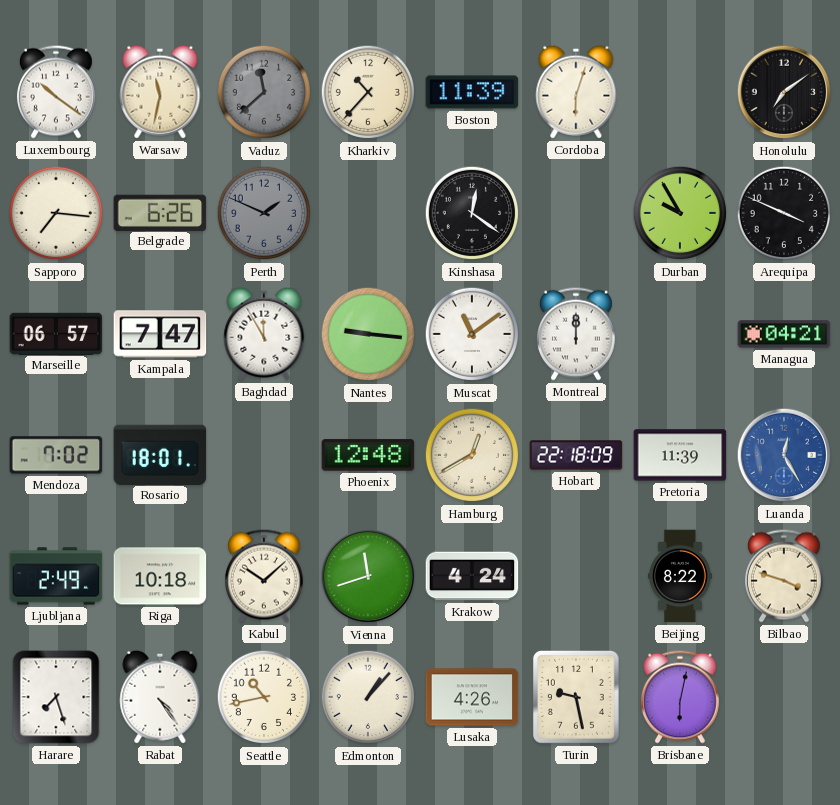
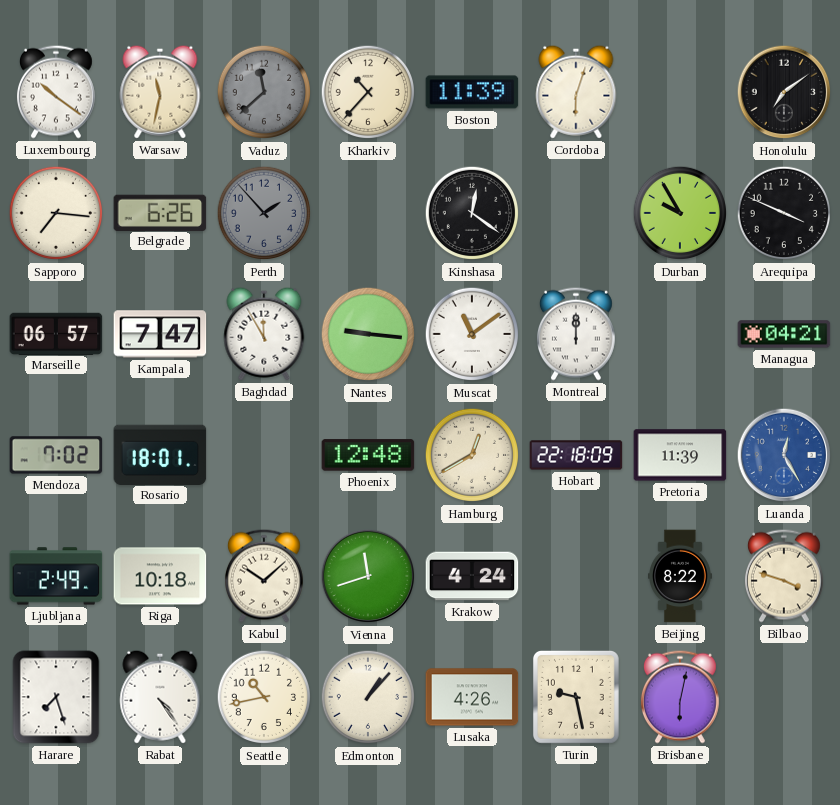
Perth: 1:49 -> 1:53
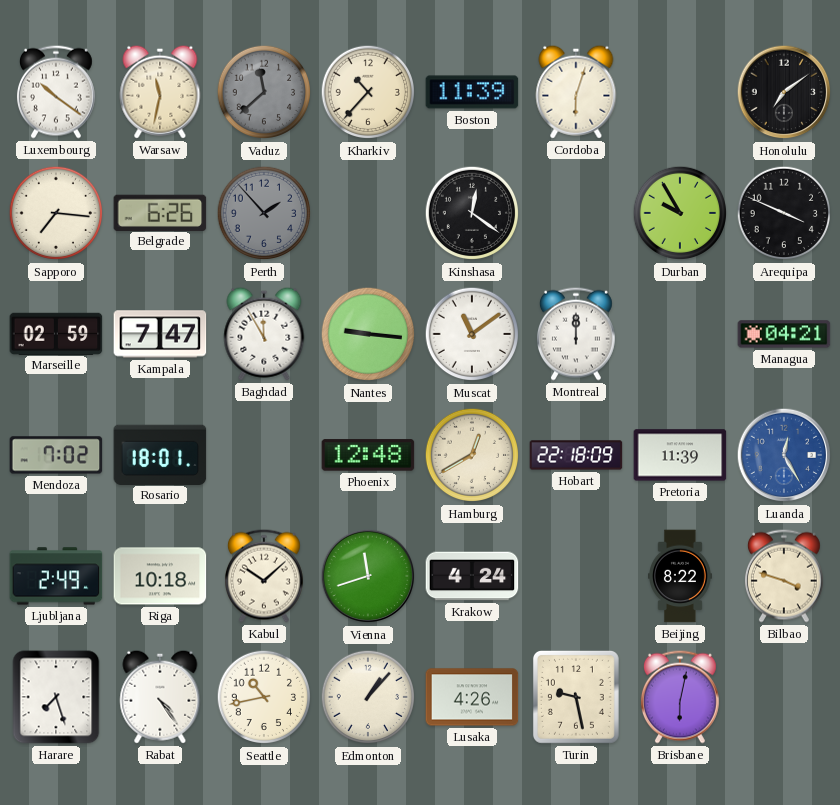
Marseille: 06:57 -> 02:59
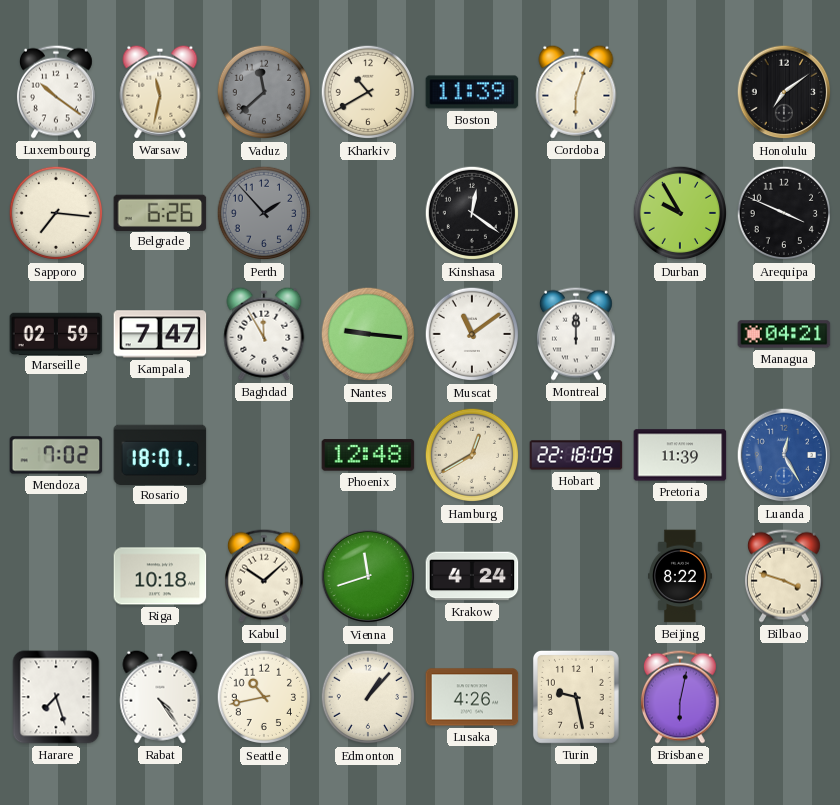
Kharkiv: 10:37 -> 10:40
Ljubljana: 2:49 -> none
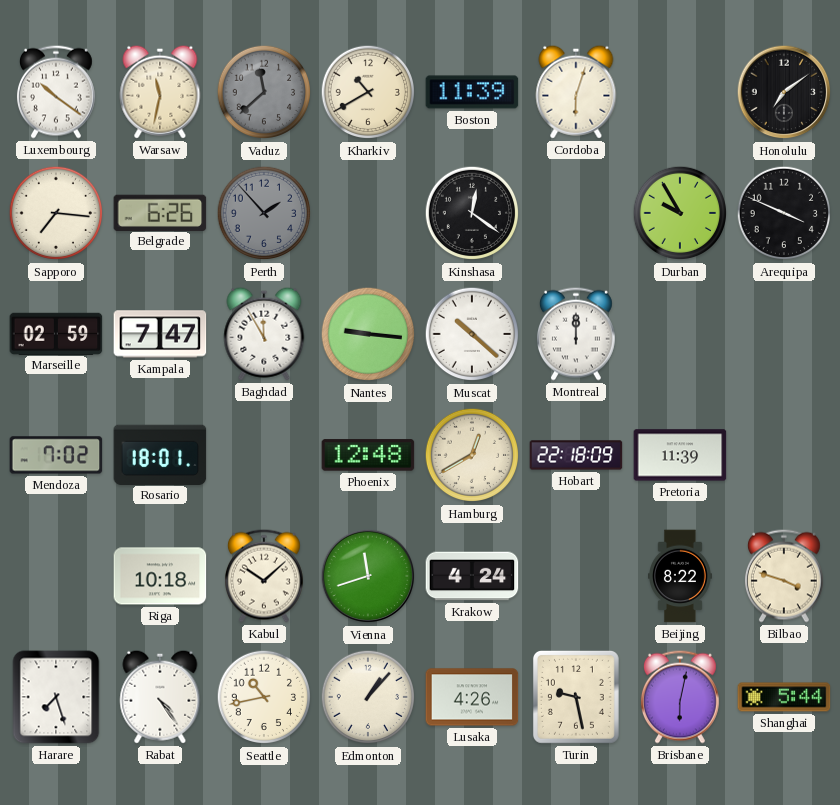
Muscat: 11:09 -> 10:22
Managua: 04:21 -> none
Luanda: 12:25 -> none
Shanghai: none -> 5:44
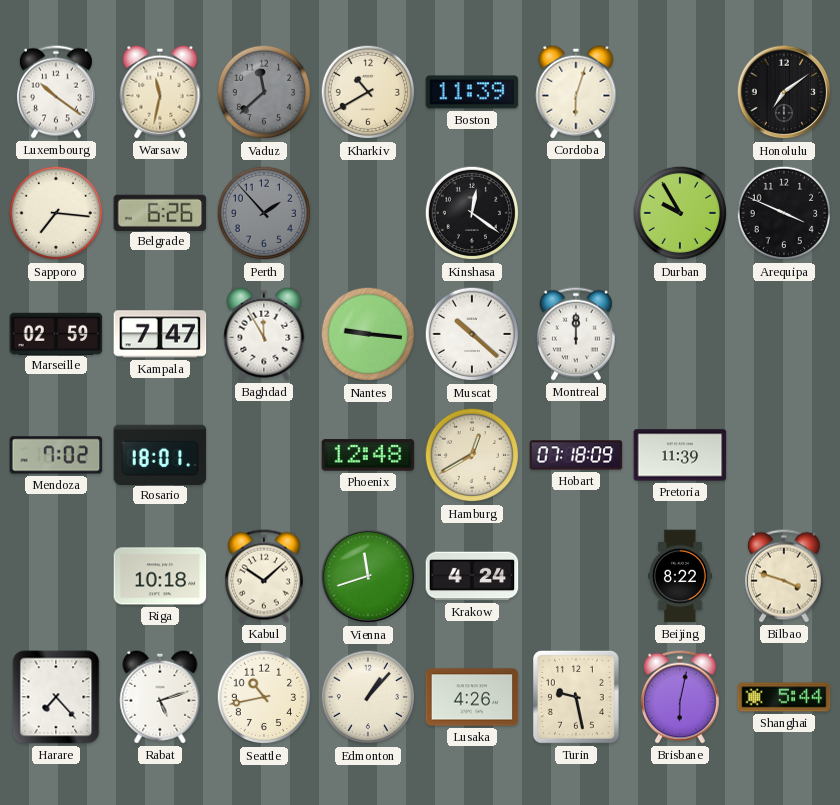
Hobart: 22:18 -> 07:18
Harare: 7:27 -> 7:23
Rabat: 4:24 -> 5:12
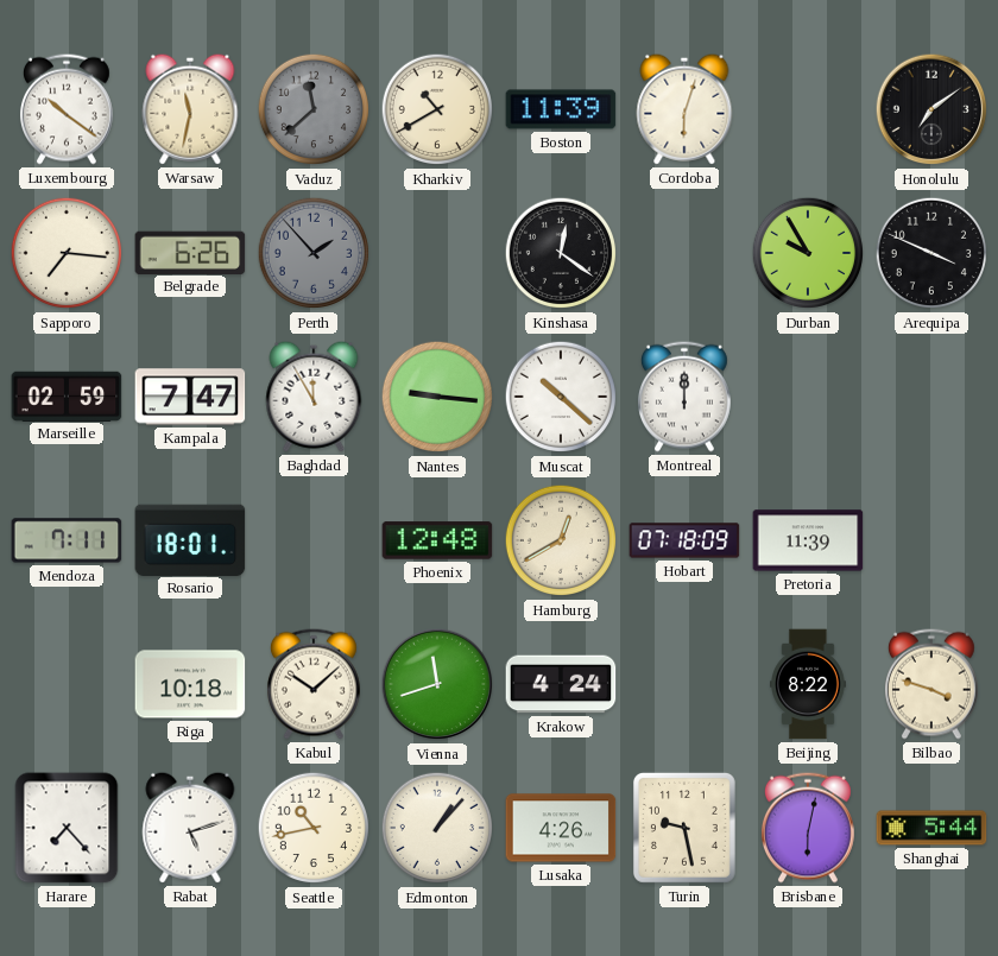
Mendoza: 7:02 -> 7:11
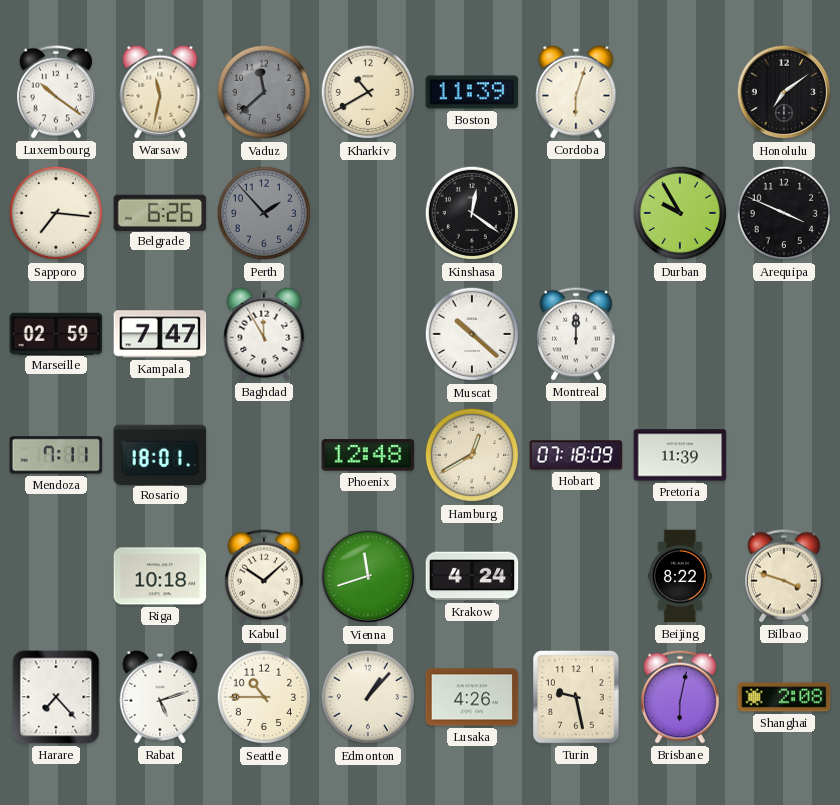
Nantes: 9:16 -> none
Seattle: 10:43 -> 10:45
Shanghai: 5:44 -> 2:08
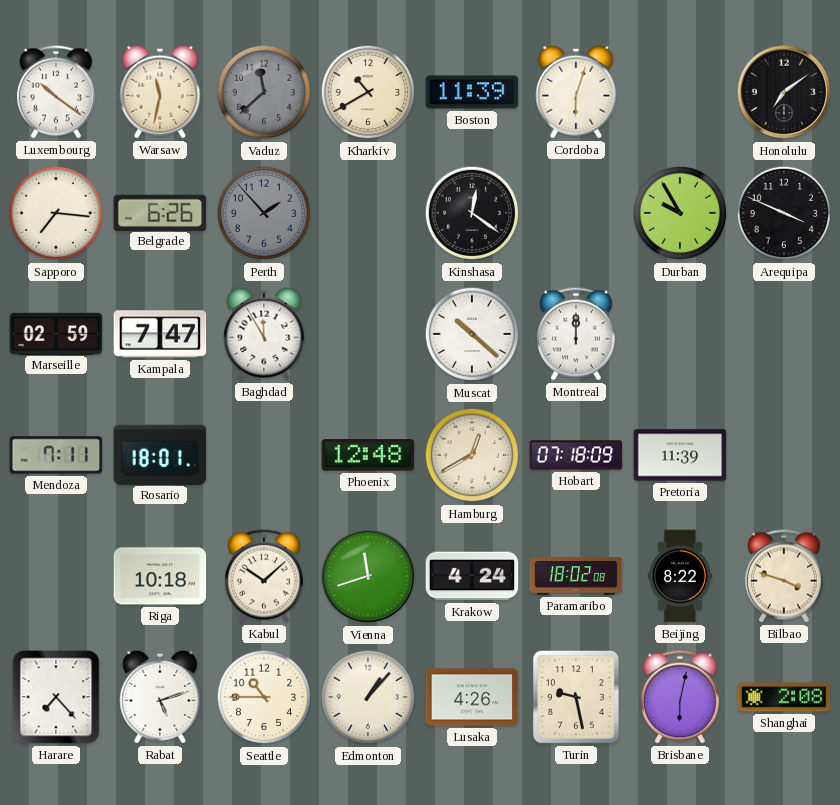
Paramaribo: none -> 18:02
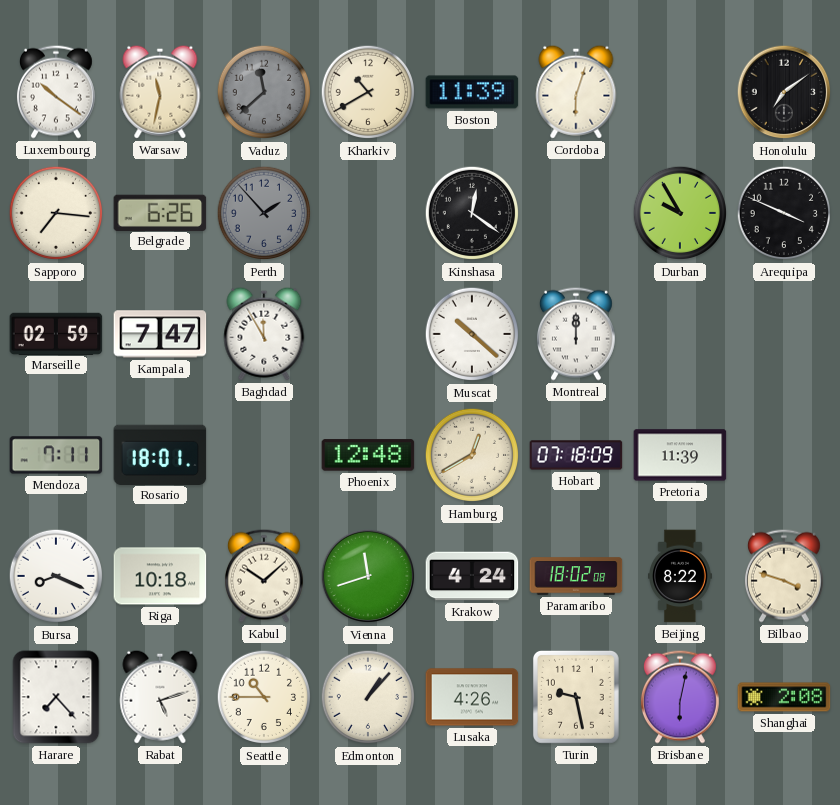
Bursa: none -> 8:19
